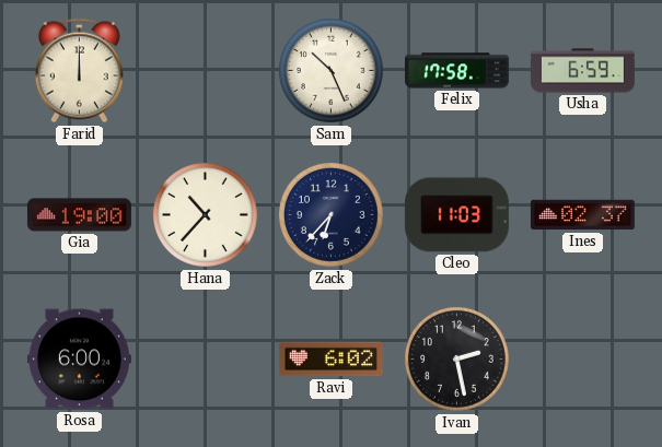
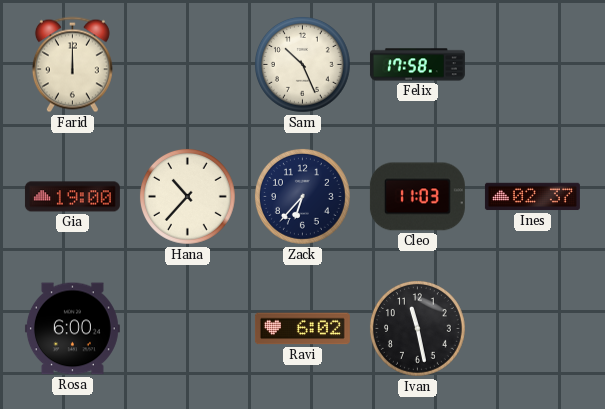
Usha: 6:59 -> none
Ivan: 2:28 -> 11:28
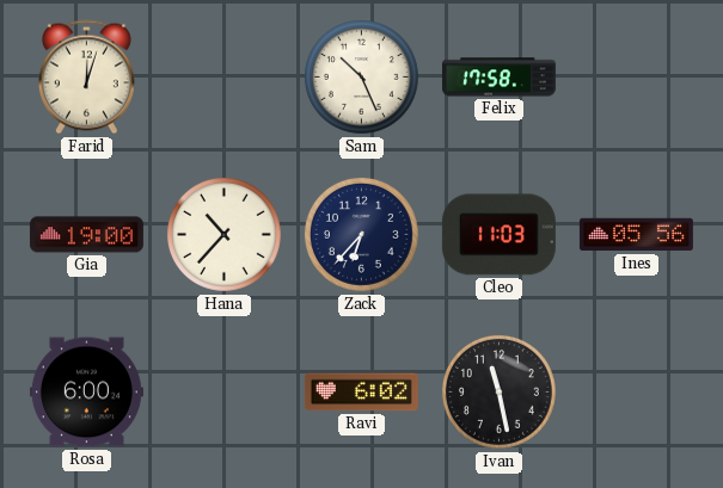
Farid: 12:00 -> 12:03
Ines: 02:37 -> 05:56
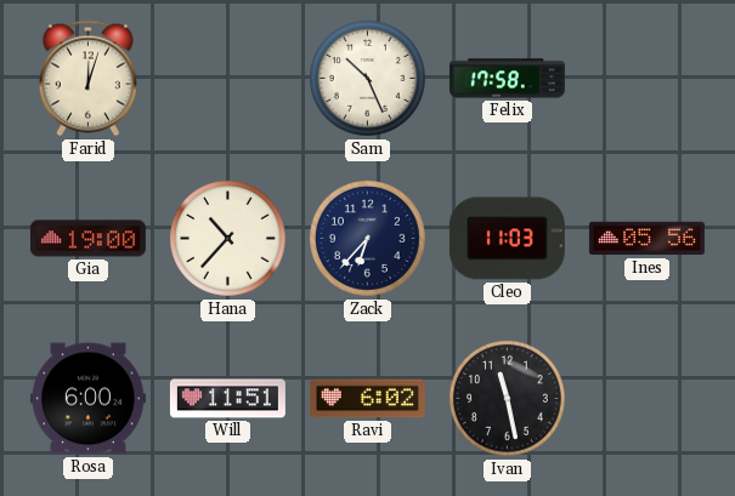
Will: none -> 11:51
